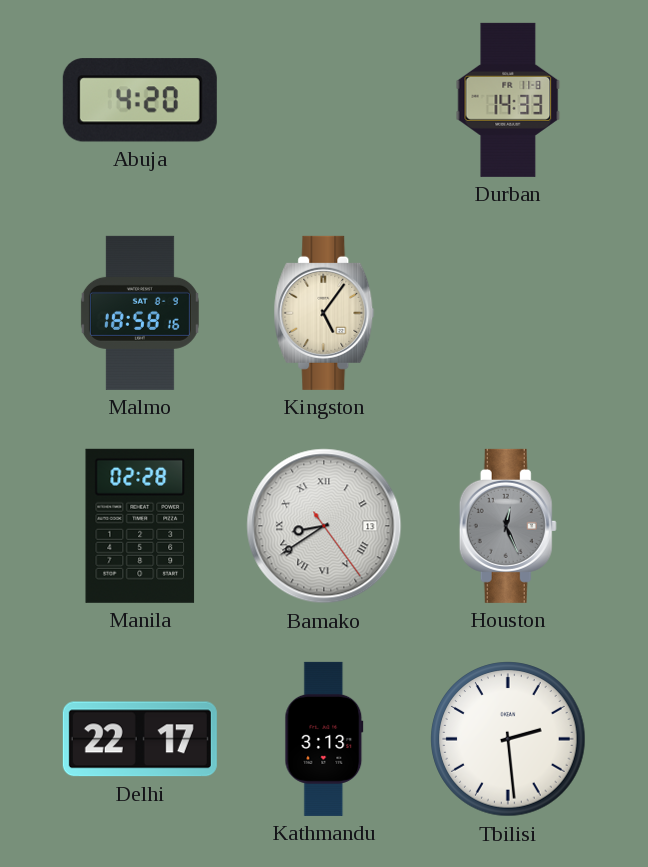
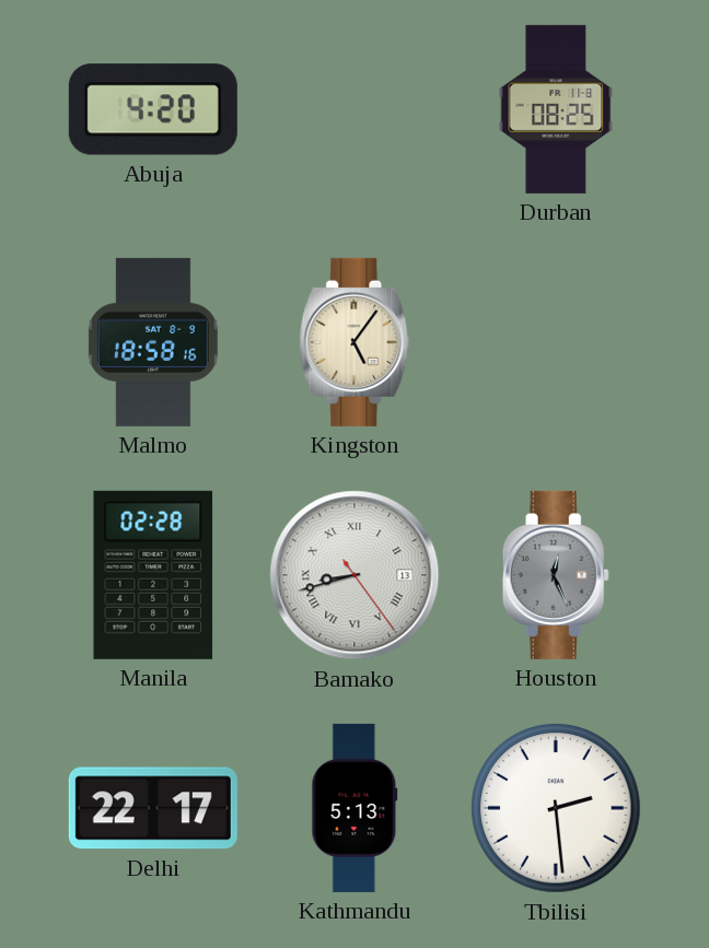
Durban: 14:33 -> 08:25
Bamako: 8:39 -> 8:42
Kathmandu: 3:13 -> 5:13
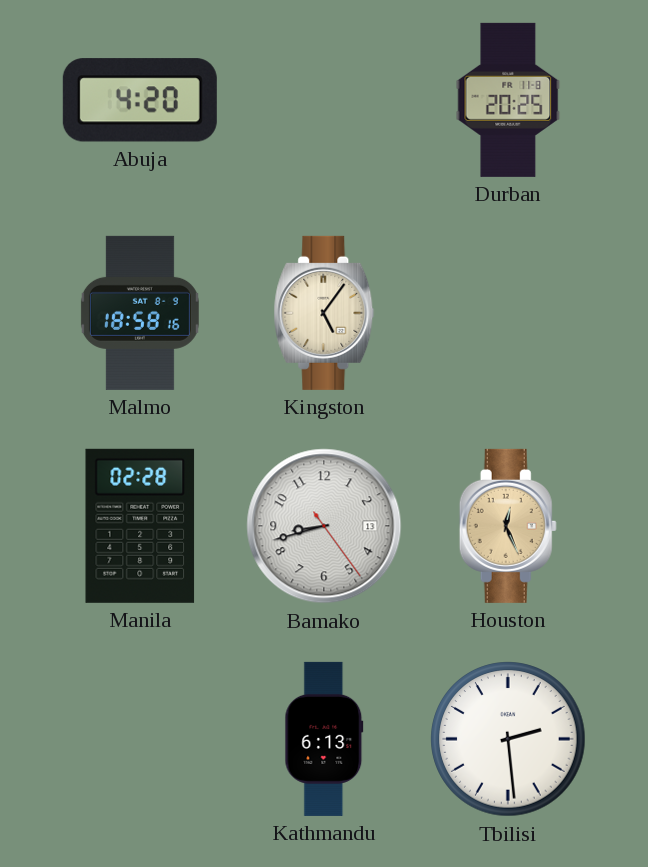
Durban: 08:25 -> 20:25
Bamako numerals: Roman -> Arabic
Houston dial: grey -> champagne
Delhi: 22:17 -> none
Kathmandu: 5:13 -> 6:13
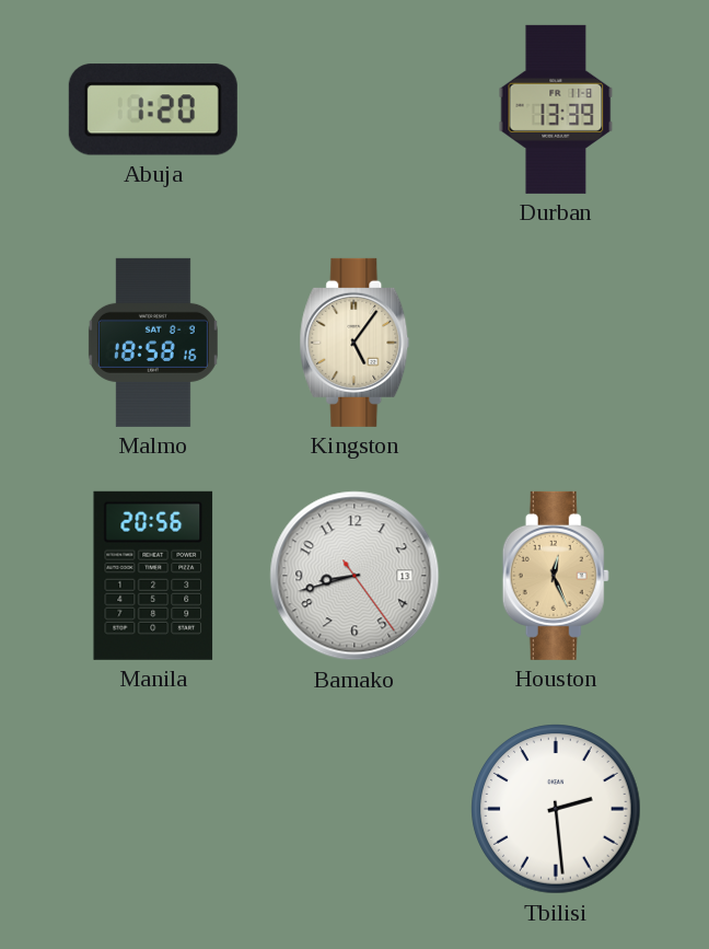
Abuja: 4:20 -> 1:20
Durban: 20:25 -> 13:39
Manila: 02:28 -> 20:56
Kathmandu: 6:13 -> none
